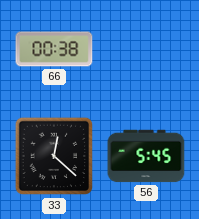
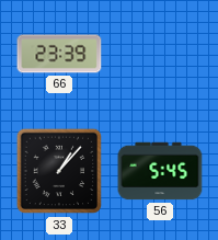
66: 00:38 -> 23:39
33: 12:22 -> 1:07
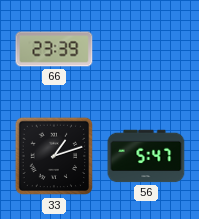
33: 1:07 -> 1:12
56: 5:45 -> 5:47
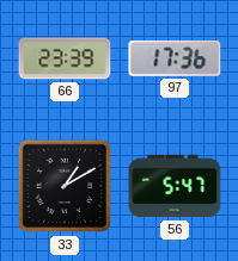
97: none -> 17:36
33: 1:12 -> 1:10
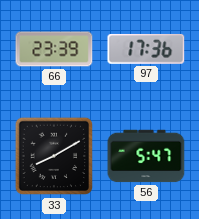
33: 1:10 -> 8:10
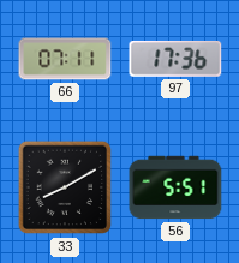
66: 23:39 -> 07:11
56: 5:47 -> 5:51
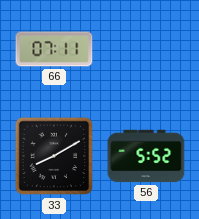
97: 17:36 -> none
56: 5:51 -> 5:52
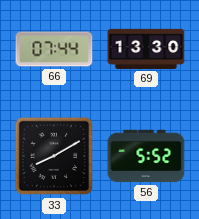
66: 07:11 -> 07:44
69: none -> 13:30
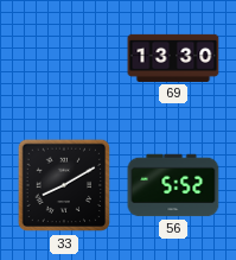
66: 07:44 -> none
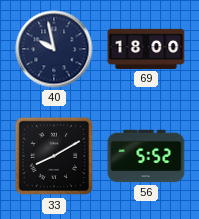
40: none -> 9:58
69: 13:30 -> 18:00
